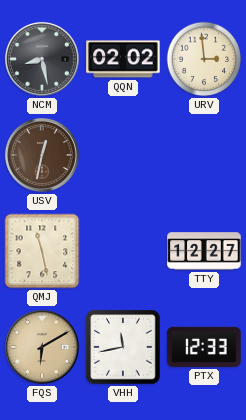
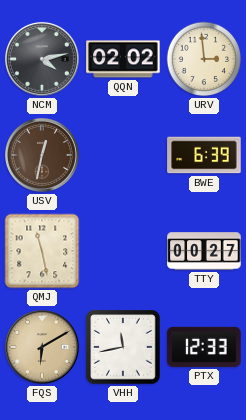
NCM: 8:28 -> 4:13
BWE: none -> 6:39
TTY: 12:27 -> 00:27
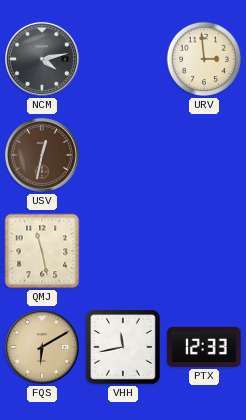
QQN: 02:02 -> none
BWE: 6:39 -> none
TTY: 00:27 -> none
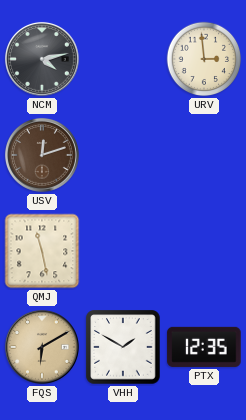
USV: 12:32 -> 12:12
VHH: 11:43 -> 1:50
PTX: 12:33 -> 12:35
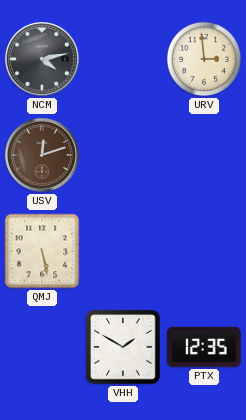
QMJ: 11:28 -> 5:28
FQS: 6:10 -> none
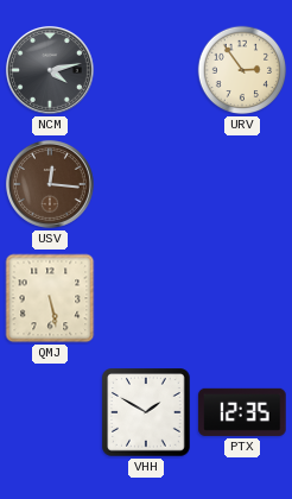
URV: 2:59 -> 2:54
USV: 12:12 -> 12:16
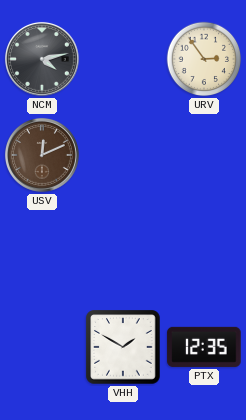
USV: 12:16 -> 12:11
QMJ: 5:28 -> none
